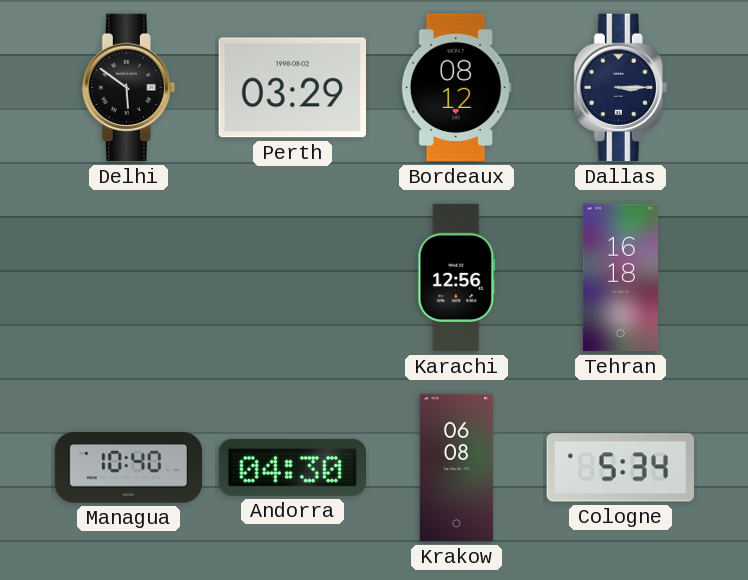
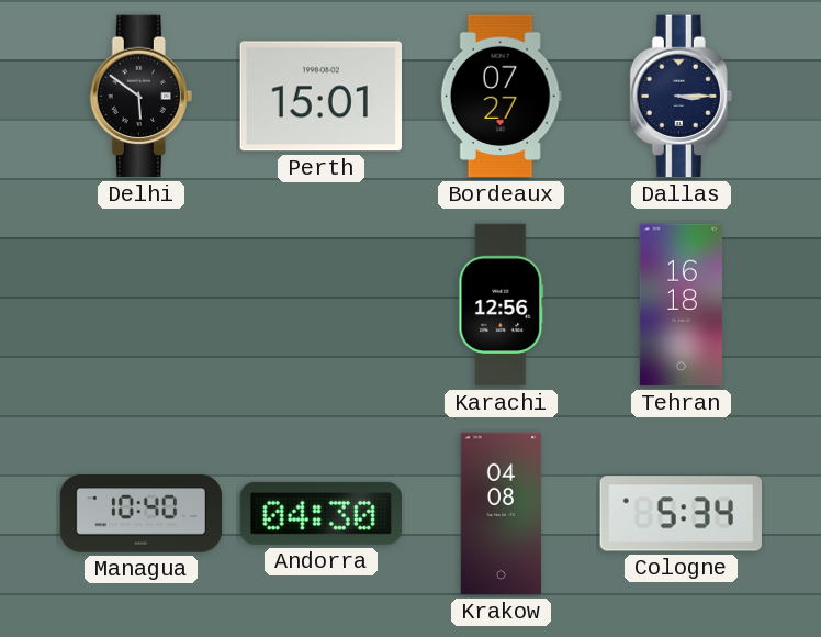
Perth: 03:29 -> 15:01
Bordeaux: 08:12 -> 07:27
Krakow: 06:08 -> 04:08
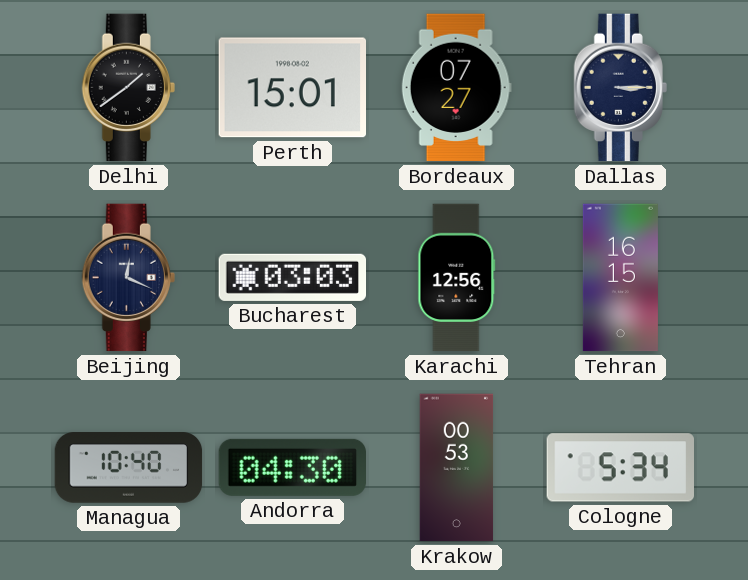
Delhi: 5:51 -> 1:39
Beijing: none -> 12:19
Bucharest: none -> 03:03
Tehran: 16:18 -> 16:15
Krakow: 04:08 -> 00:53
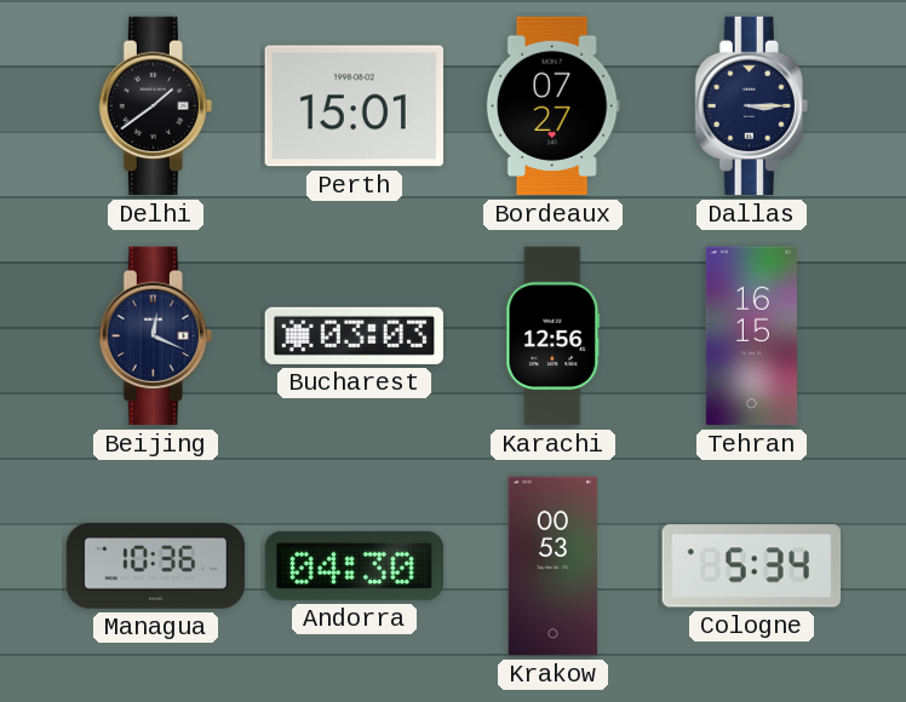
Managua: 10:40 -> 10:36
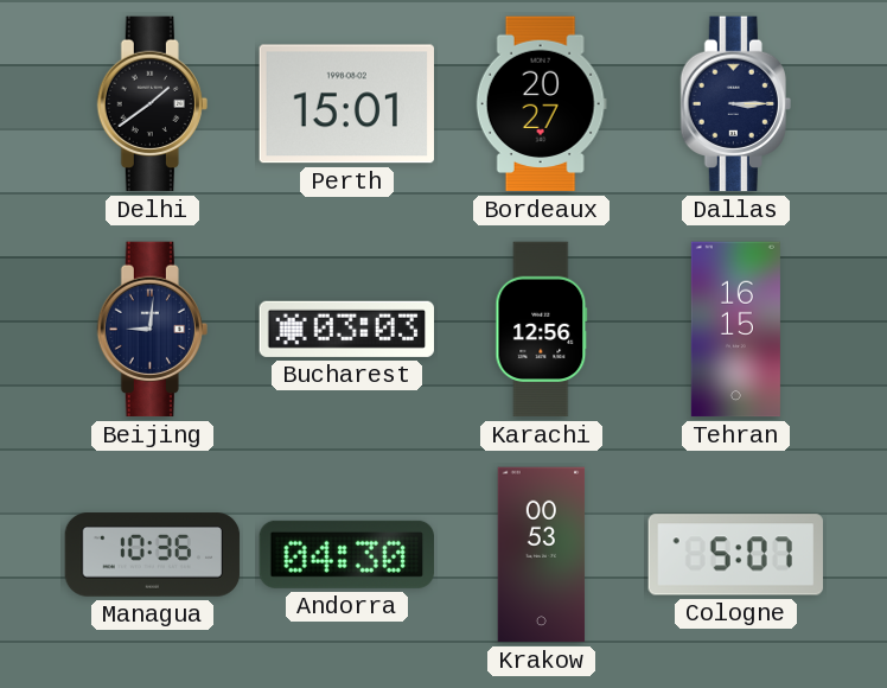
Bordeaux: 07:27 -> 20:27
Beijing: 12:19 -> 9:01
Cologne: 5:34 -> 5:07
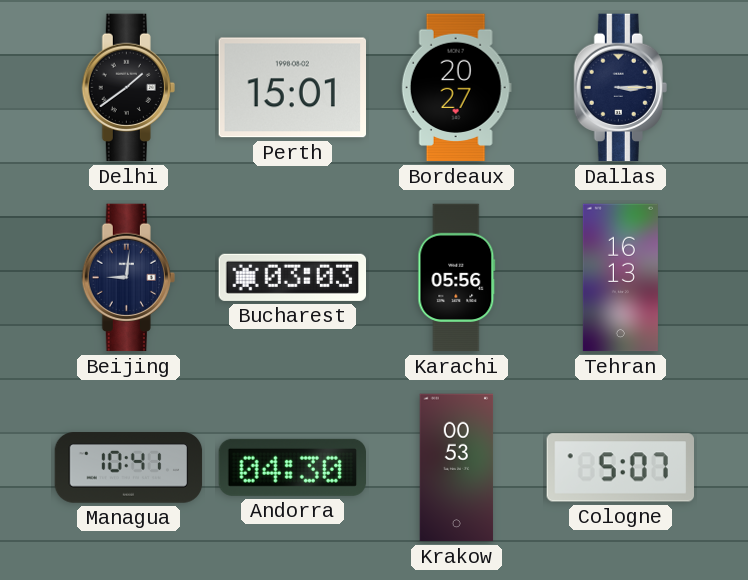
Karachi: 12:56 -> 05:56
Tehran: 16:15 -> 16:13
Managua: 10:36 -> 10:41
